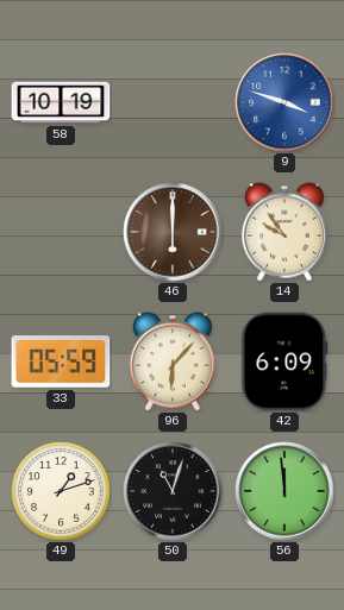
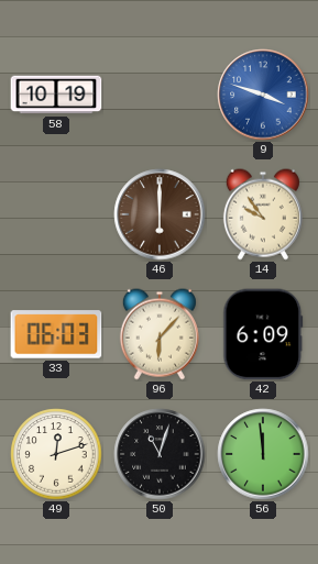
33: 05:59 -> 06:03
49: 1:12 -> 12:12
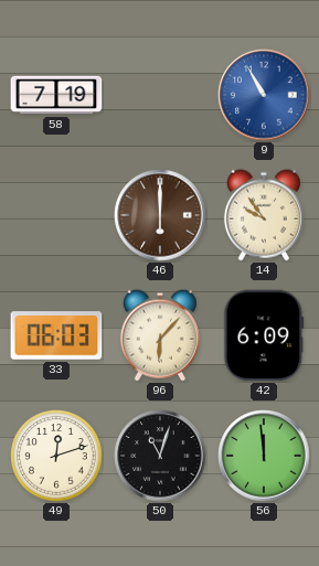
58: 10:19 -> 7:19
9: 3:48 -> 10:55
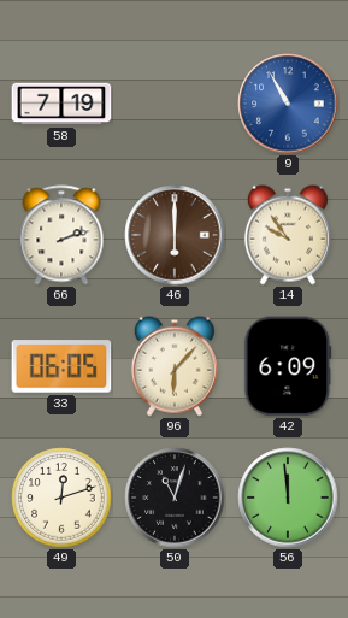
66: none -> 2:12
33: 06:03 -> 06:05
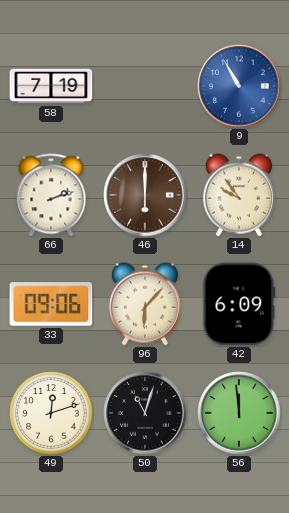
33: 06:05 -> 09:06
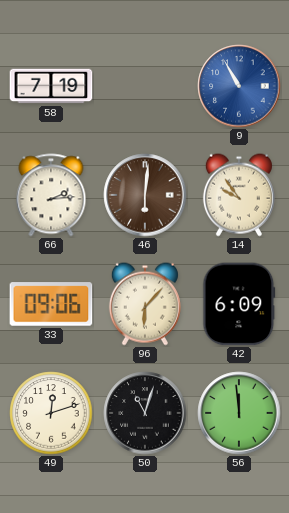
66: 2:12 -> 2:14
46: 6:00 -> 6:01
